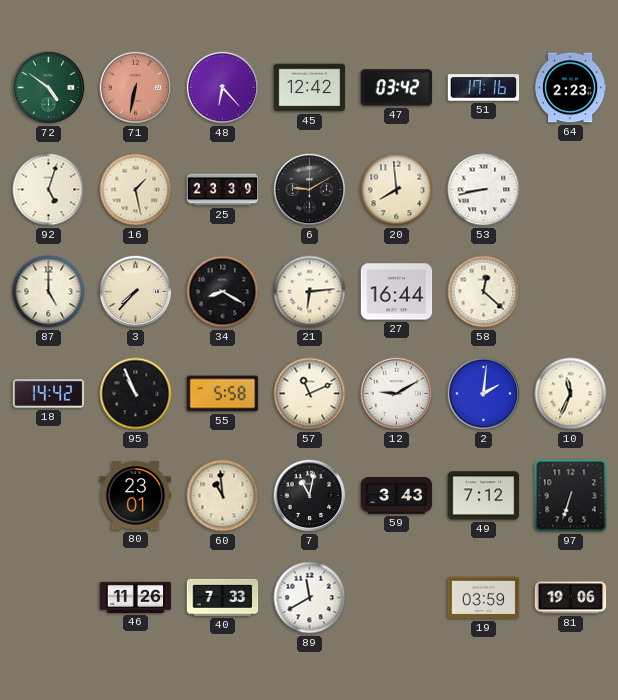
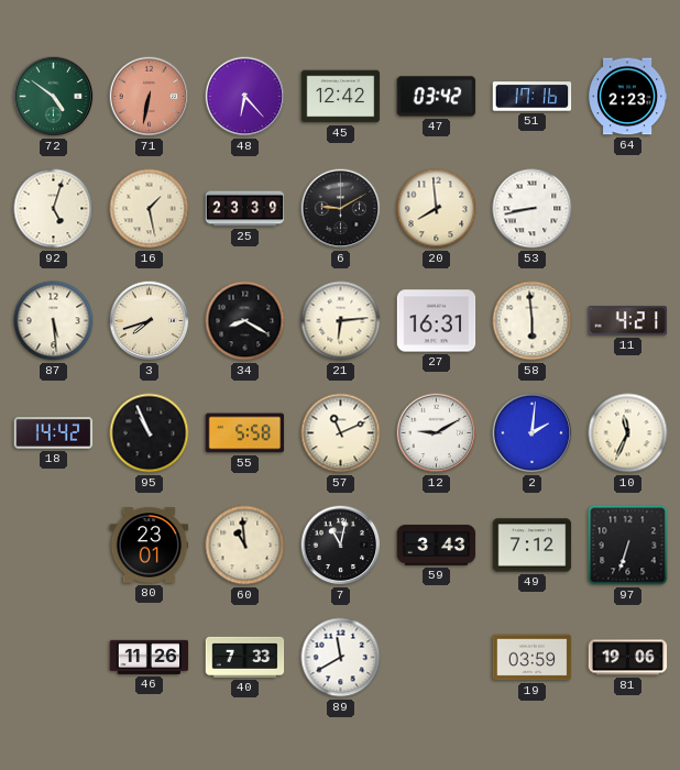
87: 5:00 -> 5:29
3: 7:37 -> 7:42
27: 16:44 -> 16:31
58: 12:22 -> 5:59
11: none -> 4:21
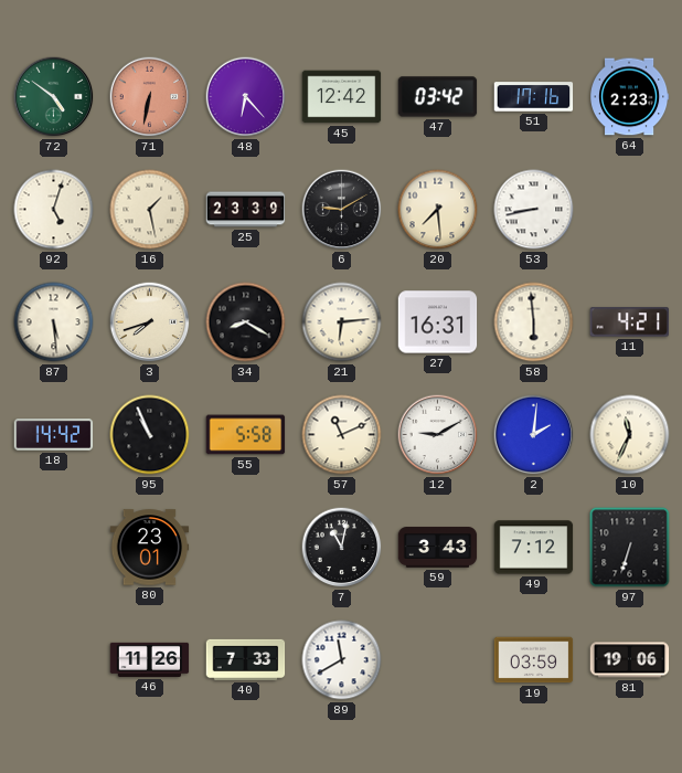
20: 7:59 -> 7:29
60: 10:59 -> none
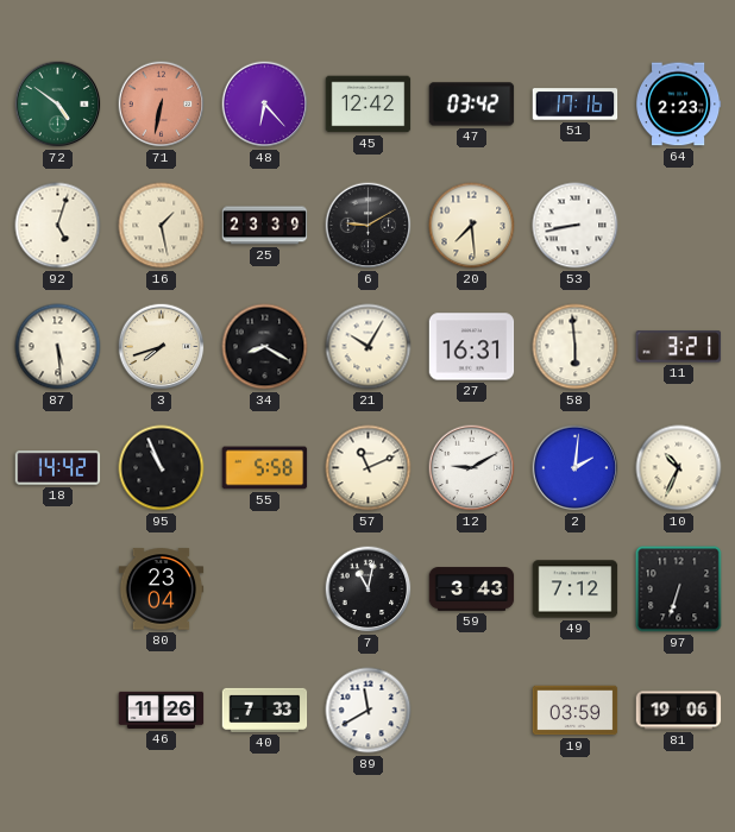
21: 6:14 -> 10:05
11: 4:21 -> 3:21
10: 11:34 -> 10:34
80: 23:01 -> 23:04
